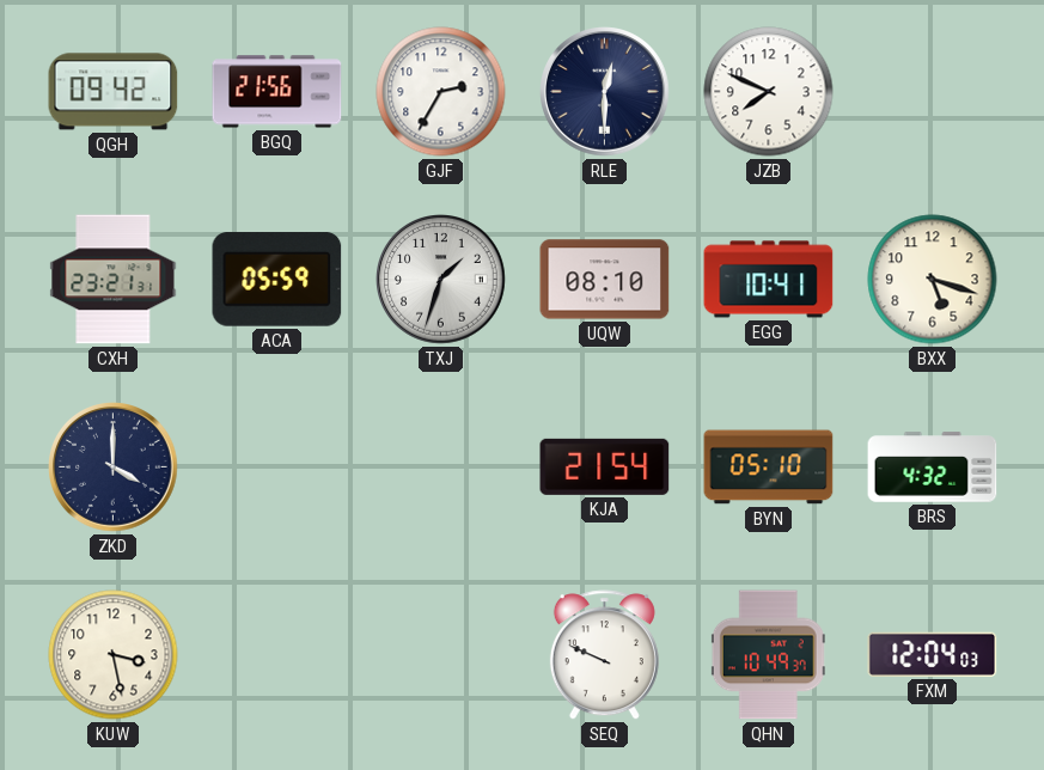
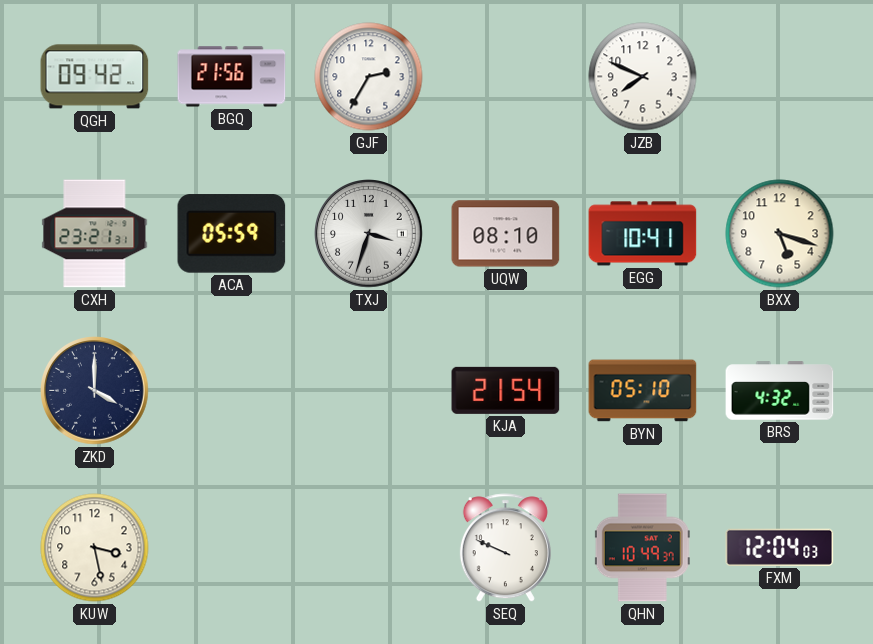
RLE: 12:30 -> none
TXJ: 1:33 -> 3:33
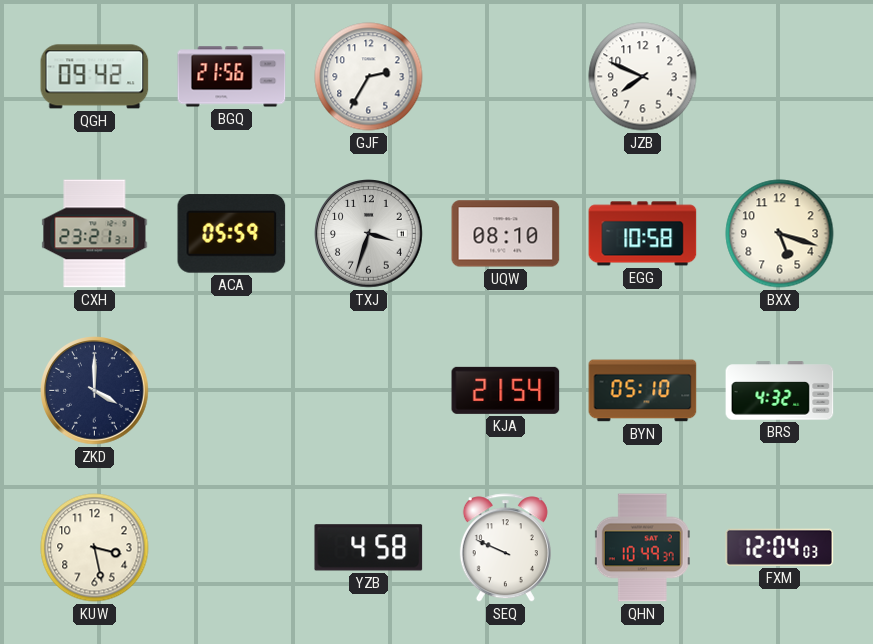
EGG: 10:41 -> 10:58
YZB: none -> 4:58
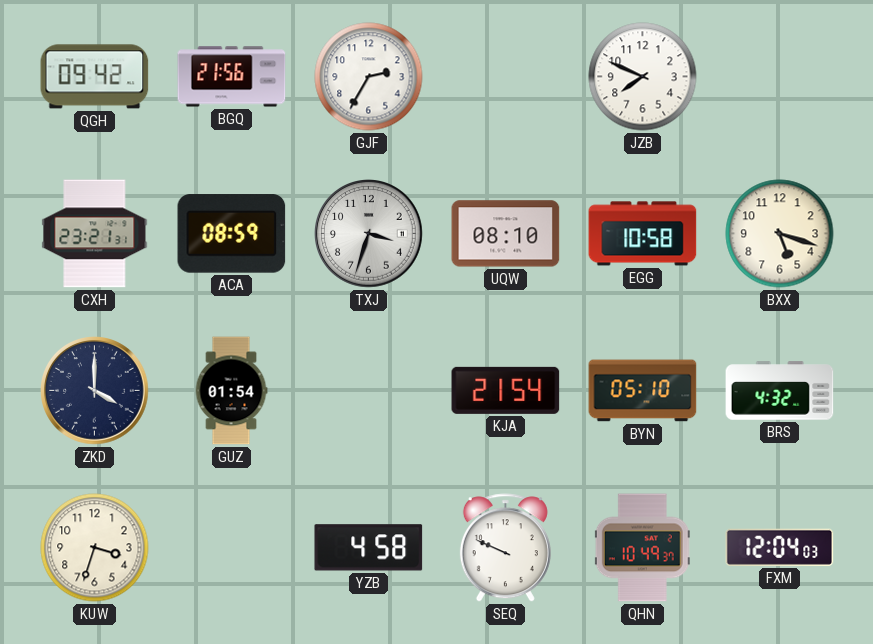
ACA: 05:59 -> 08:59
GUZ: none -> 01:54
KUW: 3:28 -> 3:33
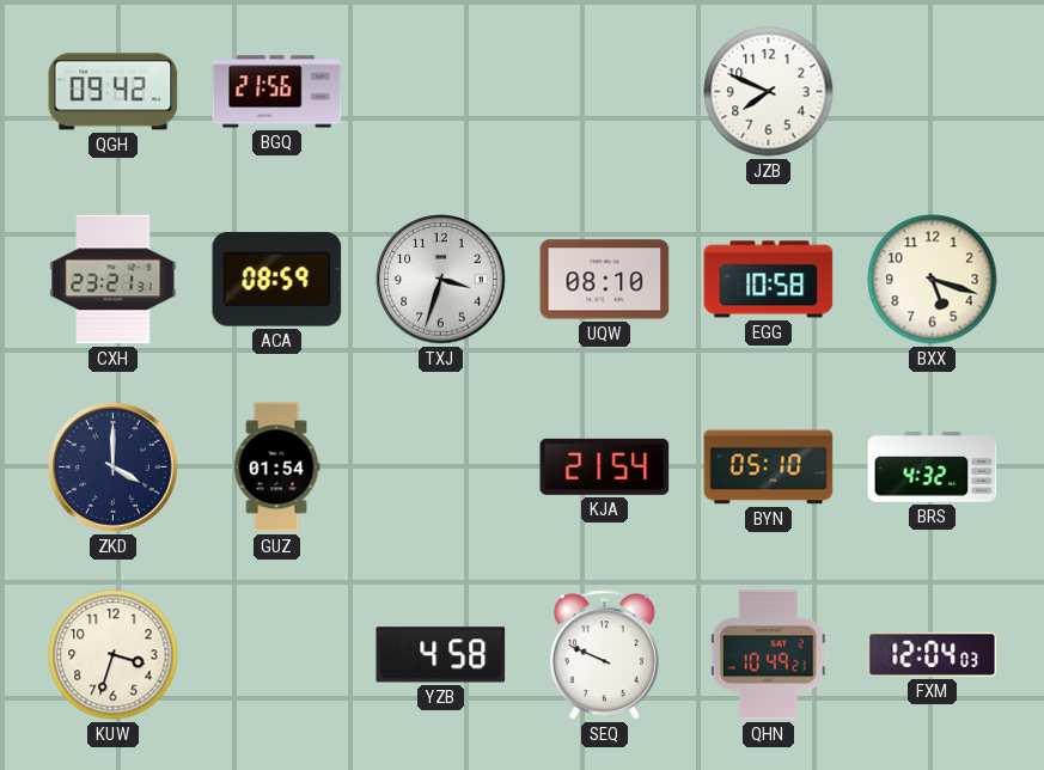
GJF: 2:35 -> none
QHN: 10:49:37 -> 10:49:21
